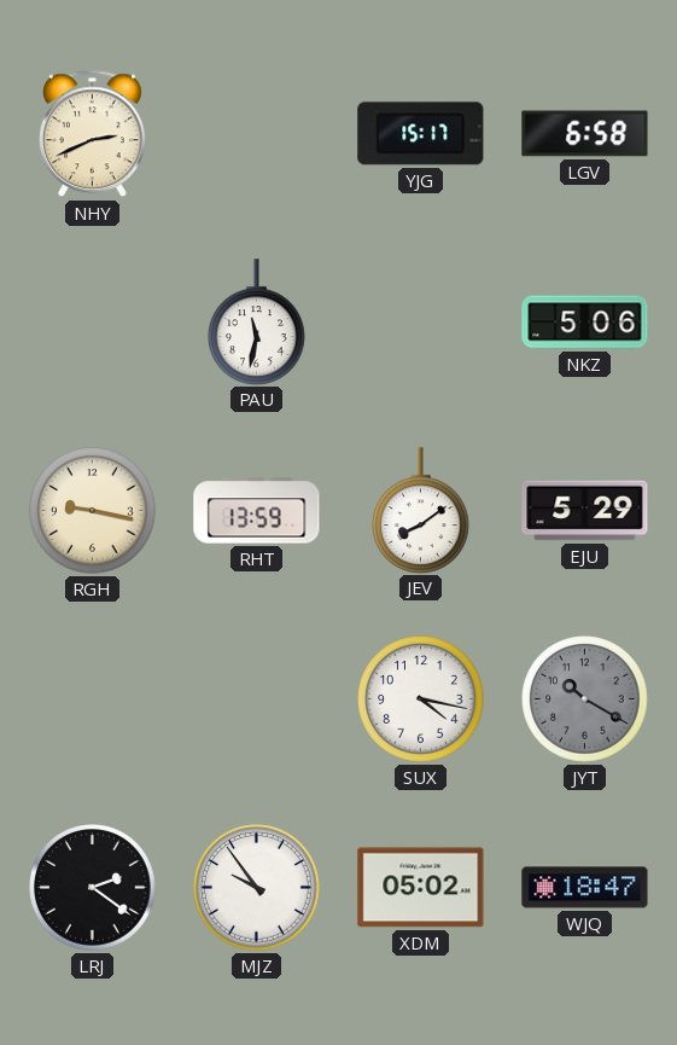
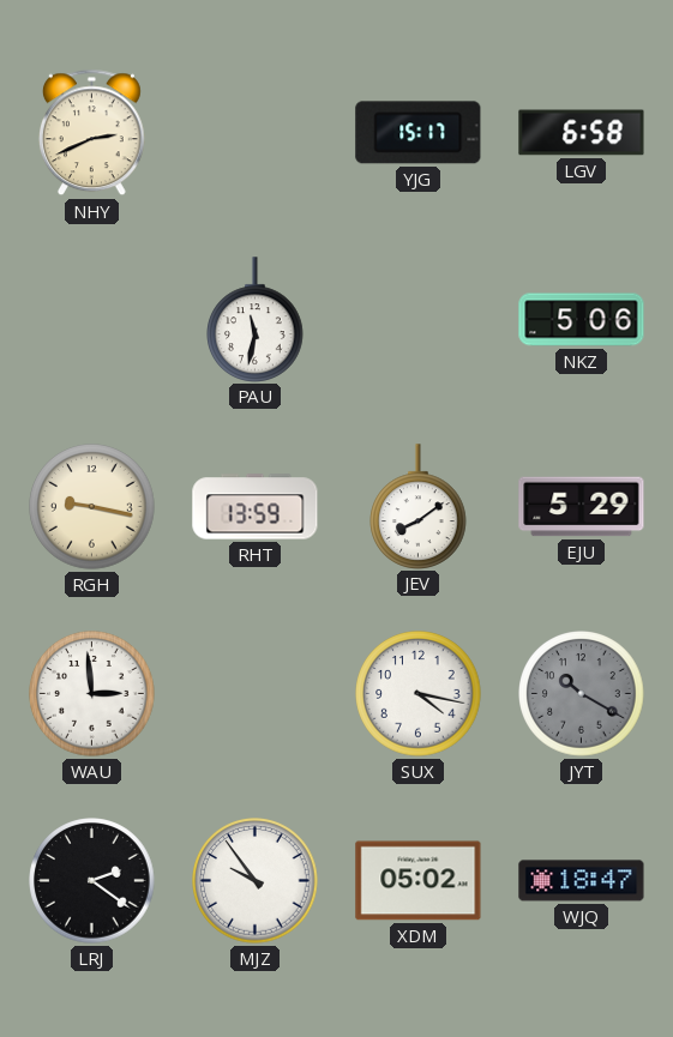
WAU: none -> 2:59
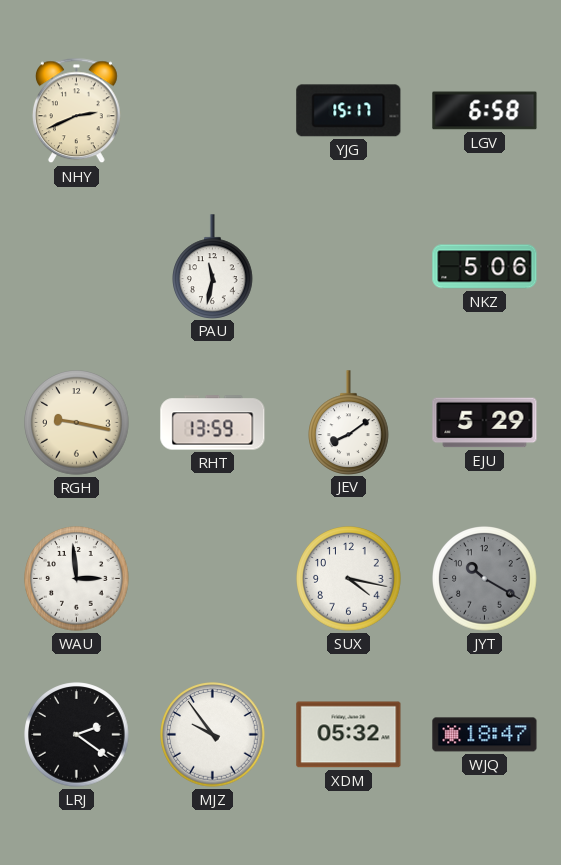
XDM: 05:02 -> 05:32
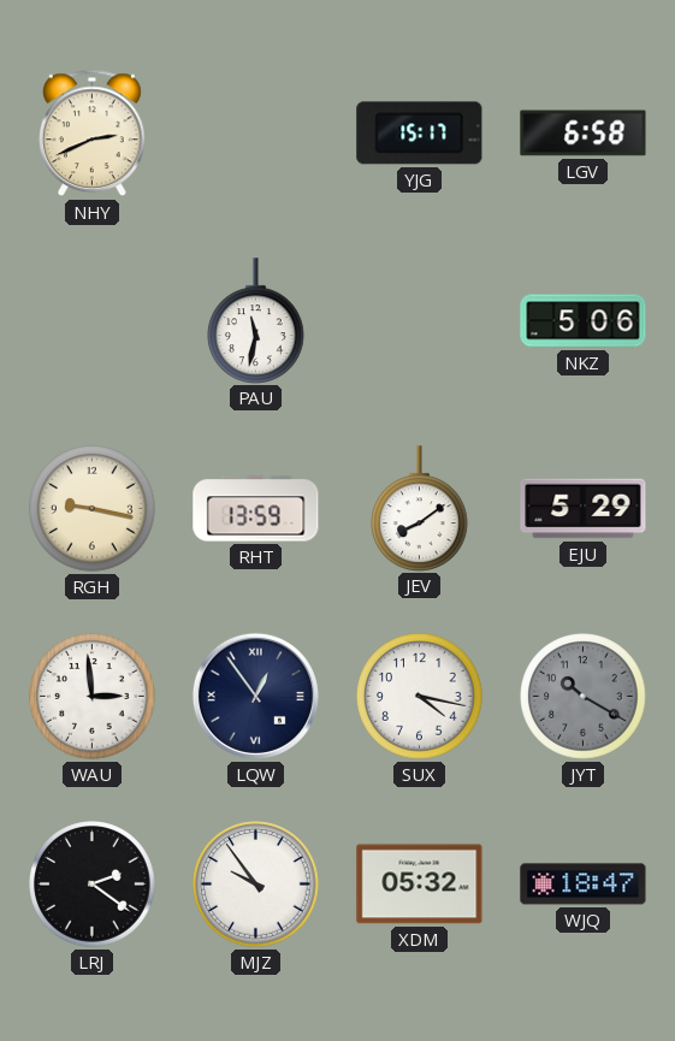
LQW: none -> 12:54
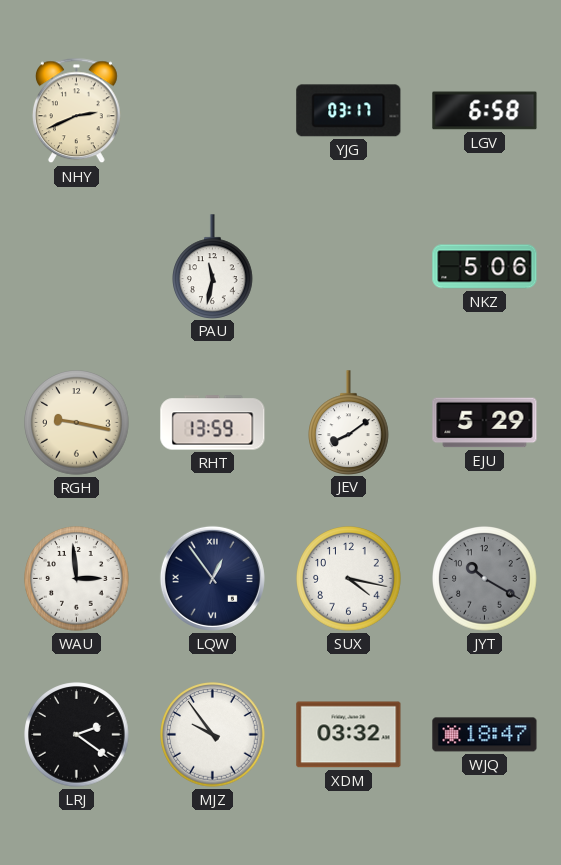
YJG: 15:17 -> 03:17
XDM: 05:32 -> 03:32
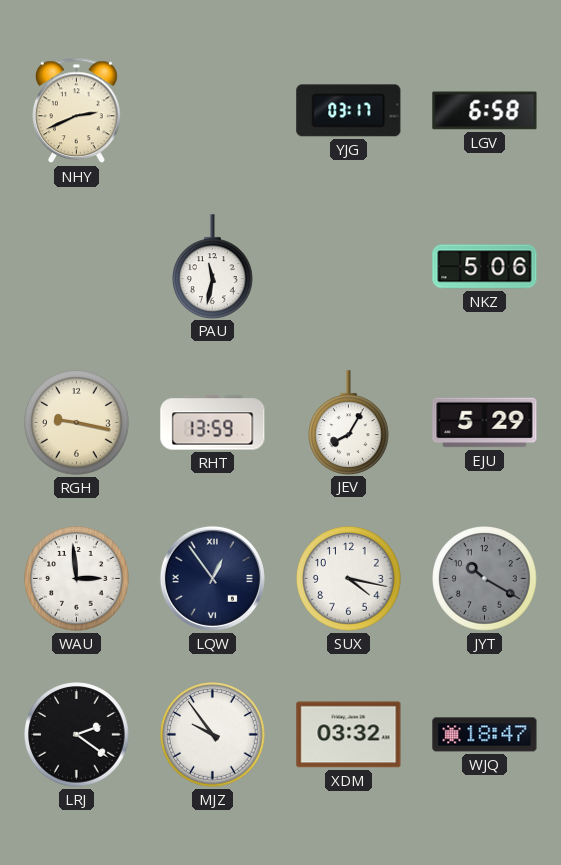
JEV: 8:09 -> 8:05
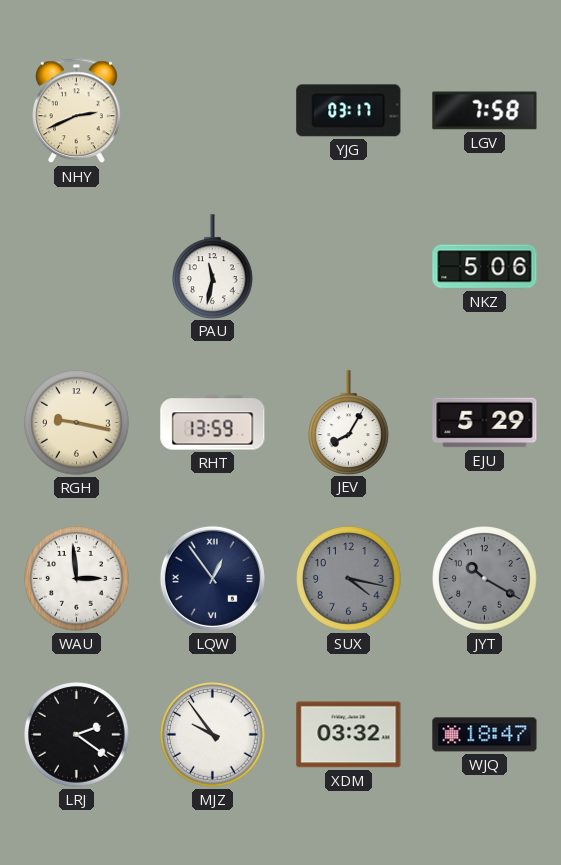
LGV: 6:58 -> 7:58
SUX dial: white -> grey
